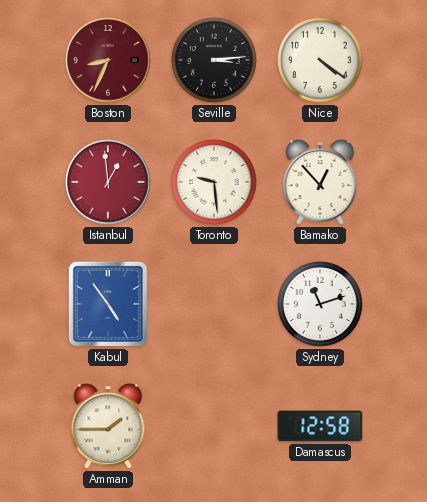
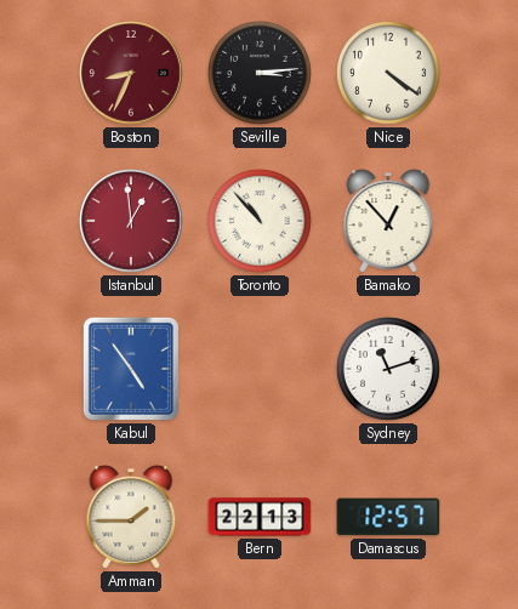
Toronto: 9:29 -> 10:53
Bern: none -> 22:13
Damascus: 12:58 -> 12:57
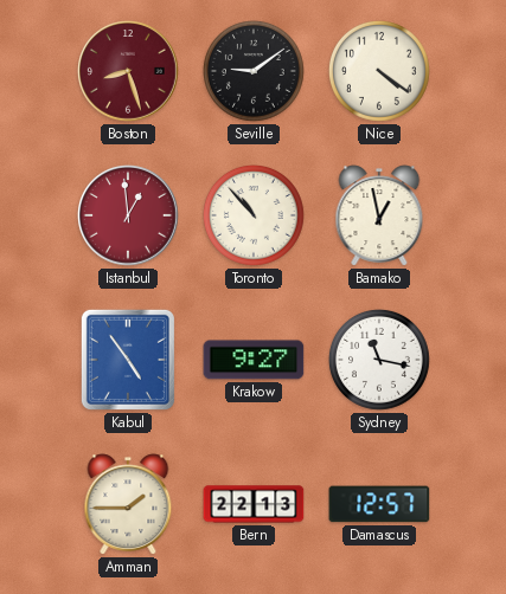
Boston: 8:34 -> 8:27
Seville: 3:14 -> 9:09
Bamako: 12:53 -> 12:58
Krakow: none -> 9:27
Sydney: 11:12 -> 11:17
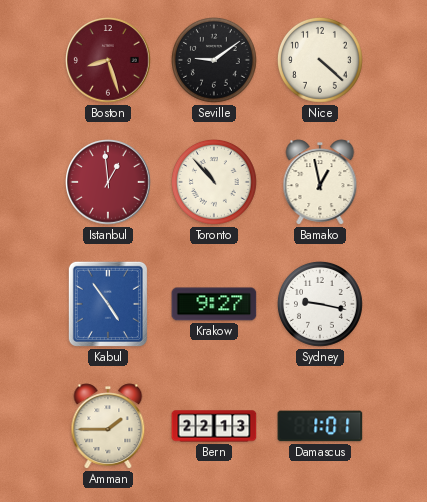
Nice: 4:21 -> 4:22
Sydney: 11:17 -> 9:17
Damascus: 12:57 -> 1:01
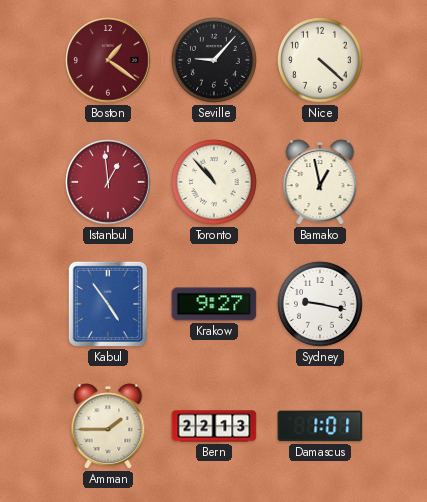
Boston: 8:27 -> 1:21
Seville: 9:09 -> 9:07
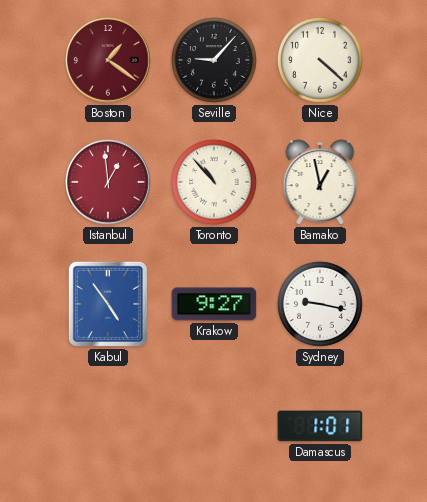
Amman: 1:45 -> none
Bern: 22:13 -> none
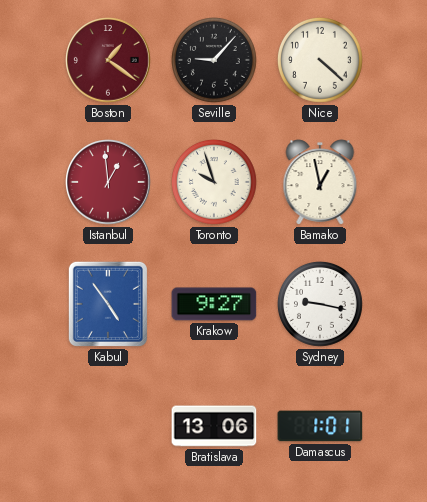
Toronto: 10:53 -> 9:57
Bratislava: none -> 13:06
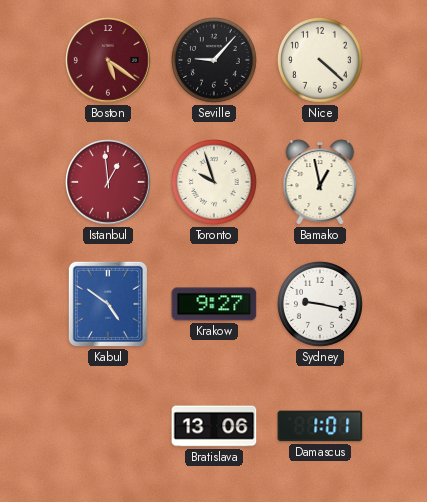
Boston: 1:21 -> 5:21
Kabul: 4:54 -> 4:51
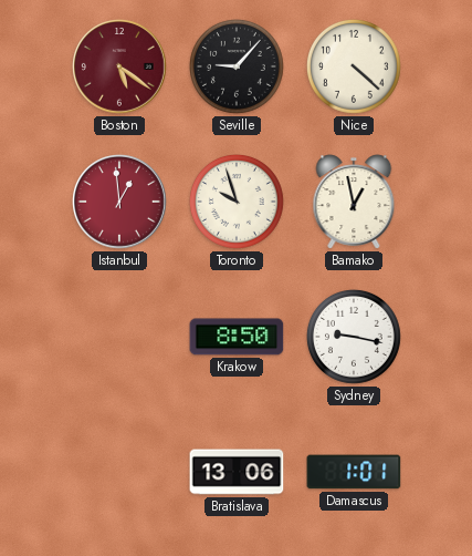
Kabul: 4:51 -> none
Krakow: 9:27 -> 8:50
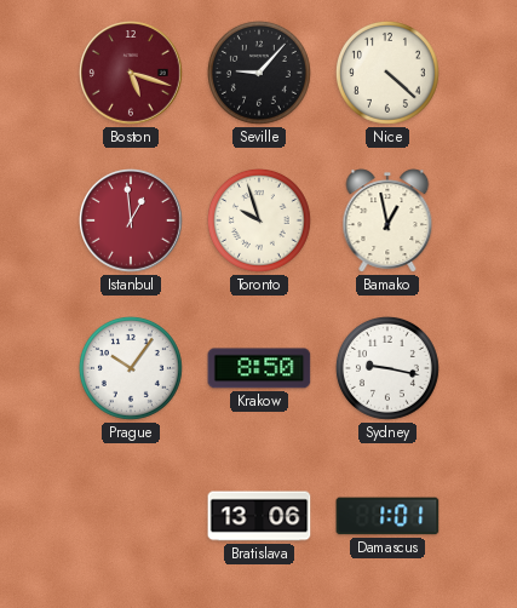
Boston: 5:21 -> 5:18
Prague: none -> 10:06
